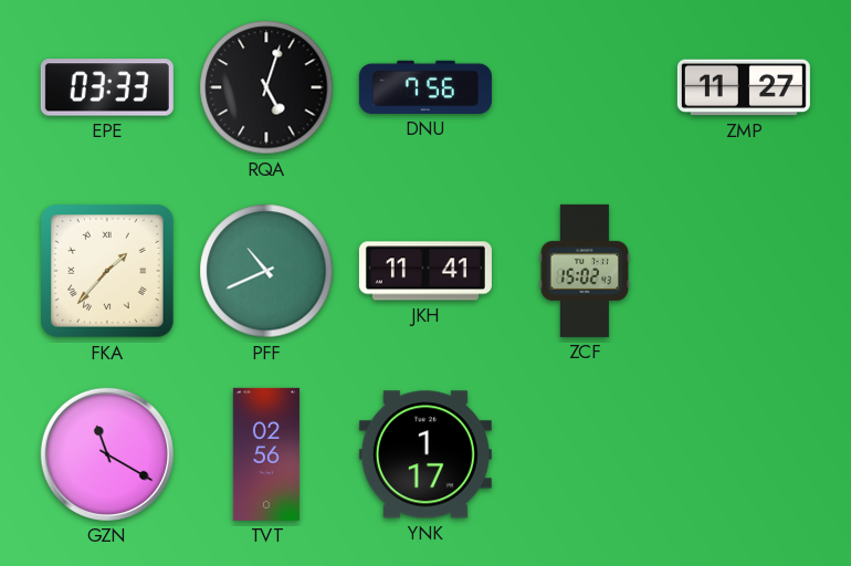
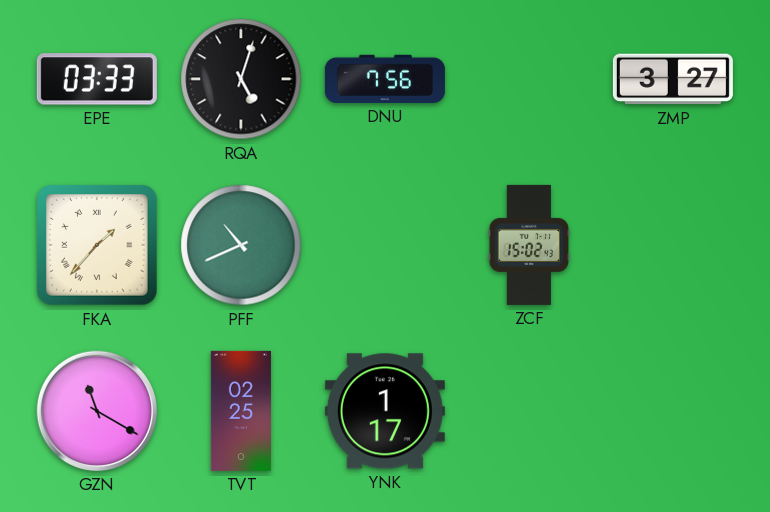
ZMP: 11:27 -> 3:27
JKH: 11:41 -> none
TVT: 02:56 -> 02:25
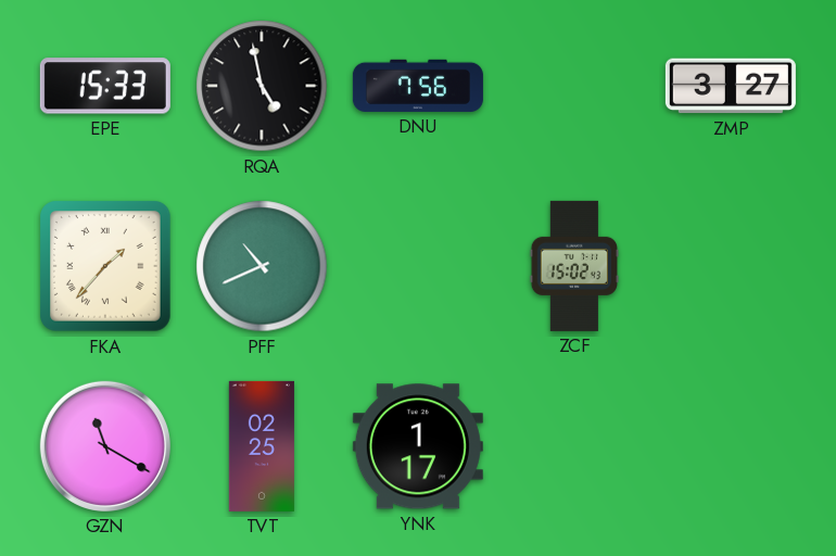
EPE: 03:33 -> 15:33
RQA: 5:03 -> 4:58
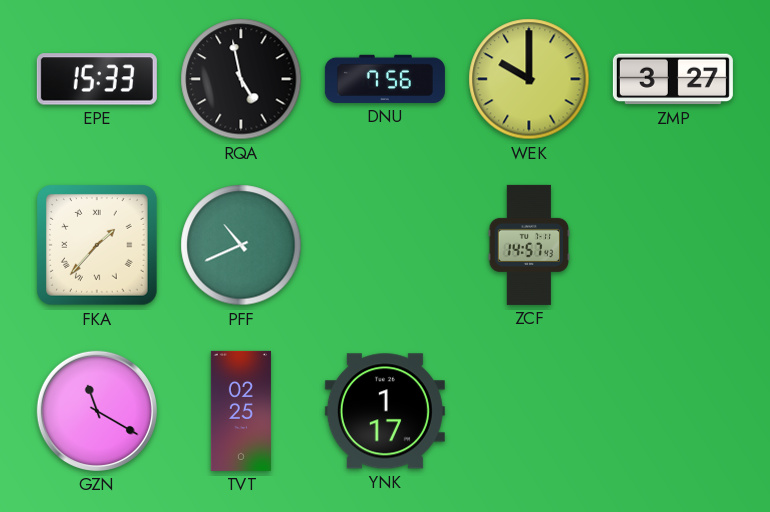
WEK: none -> 10:00
ZCF: 15:02 -> 14:57
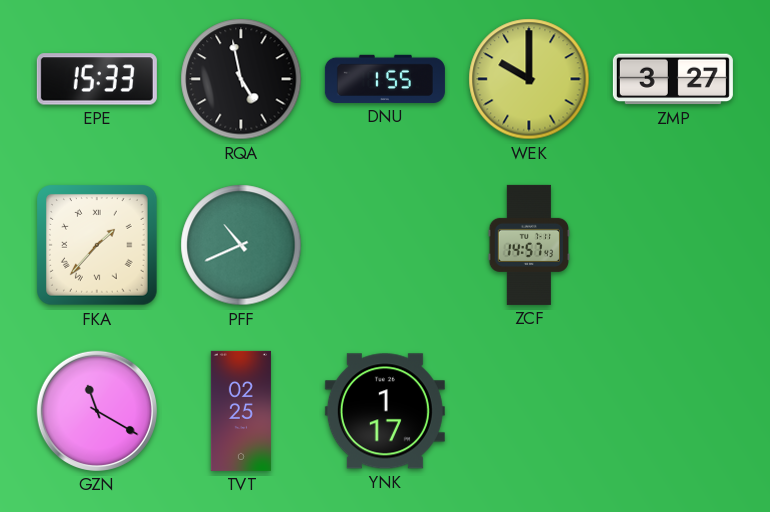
DNU: 7:56 -> 1:55
